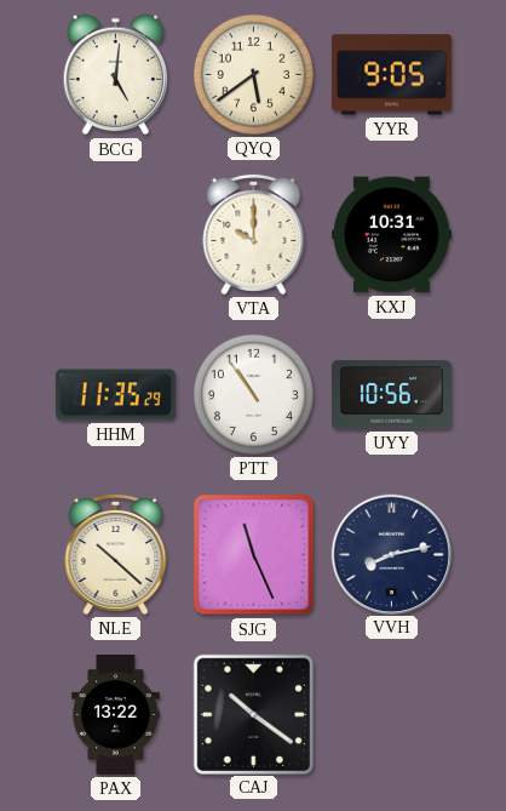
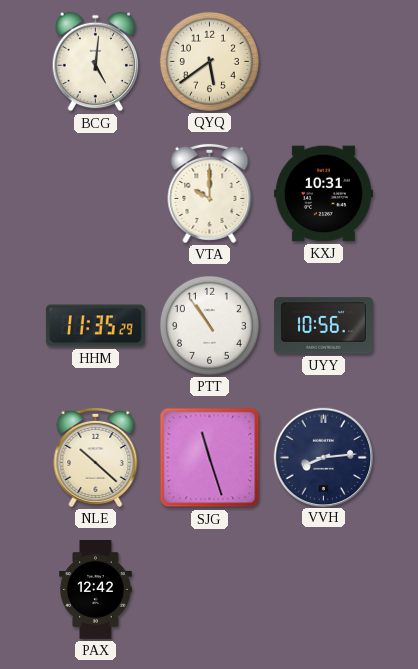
YYR: 9:05 -> none
SJG: 11:26 -> 11:27
VVH: 8:13 -> 8:14
PAX: 13:22 -> 12:42
CAJ: 10:21 -> none
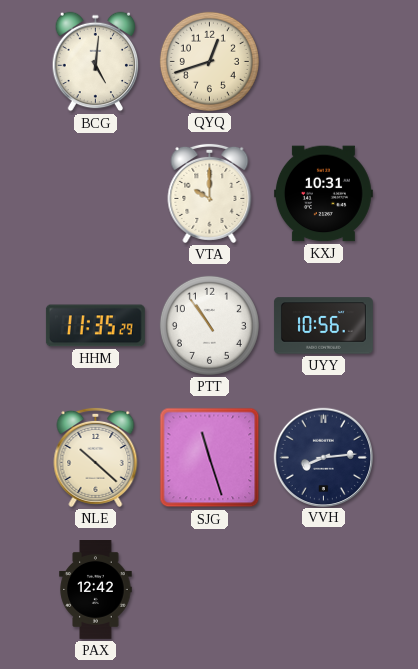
QYQ: 5:39 -> 12:42
